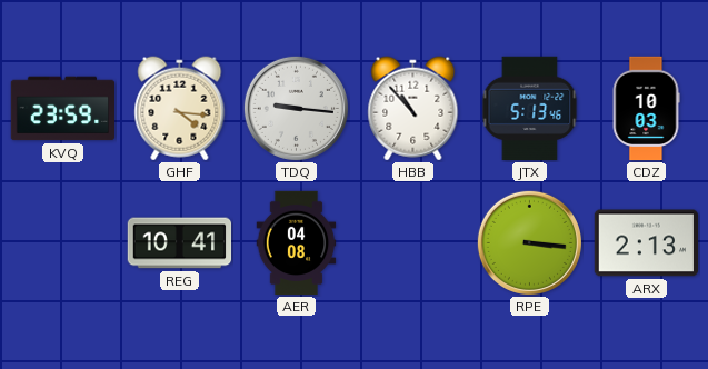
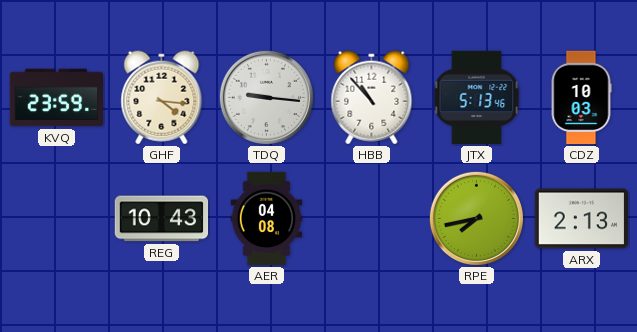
REG: 10:41 -> 10:43
RPE: 3:16 -> 7:43
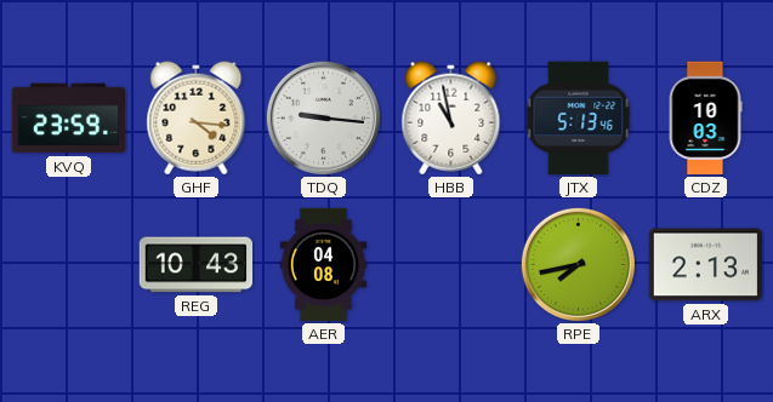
HBB: 10:53 -> 10:58
